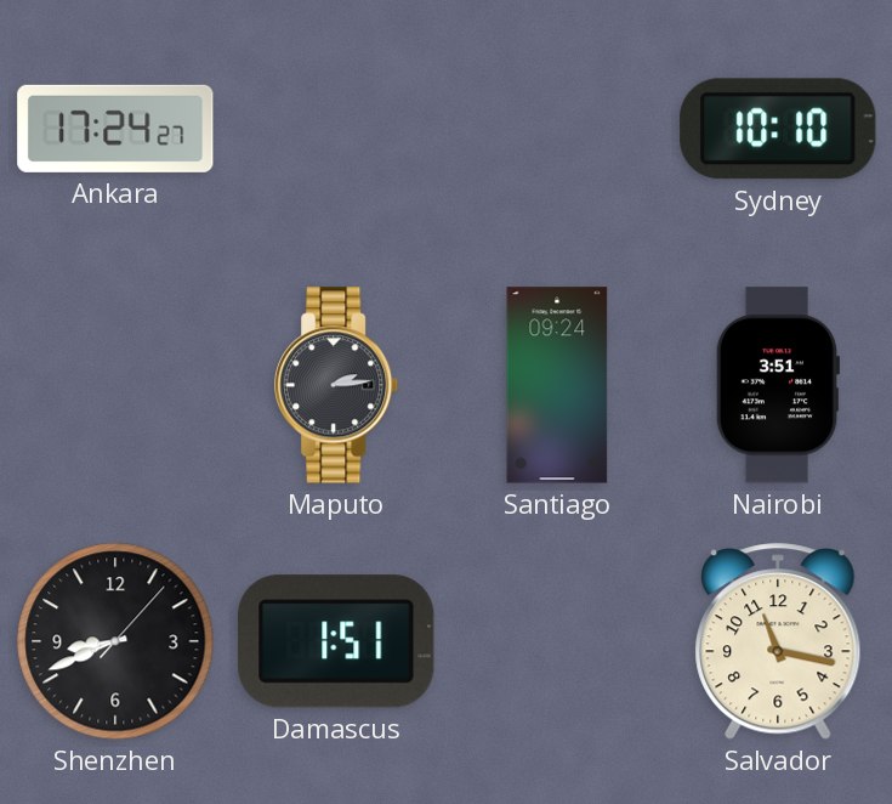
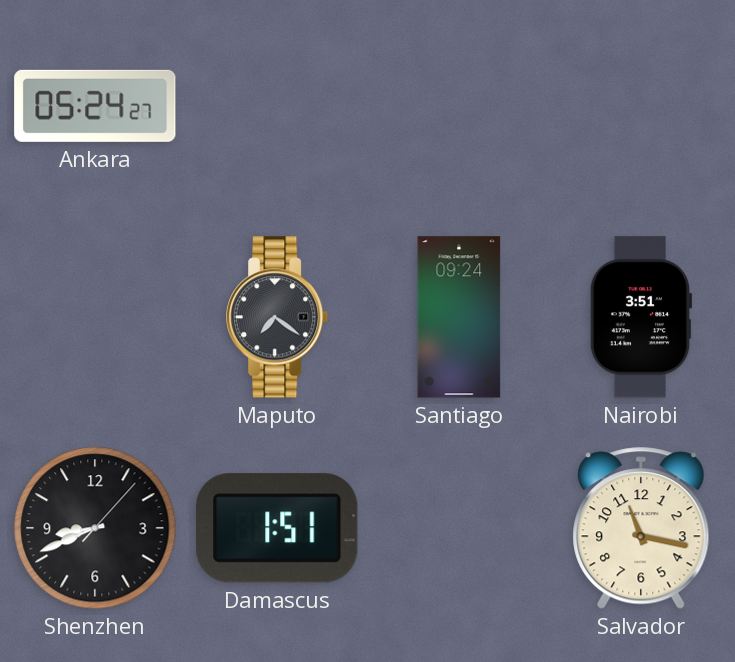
Ankara: 17:24 -> 05:24
Sydney: 10:10 -> none
Maputo: 2:14 -> 7:21
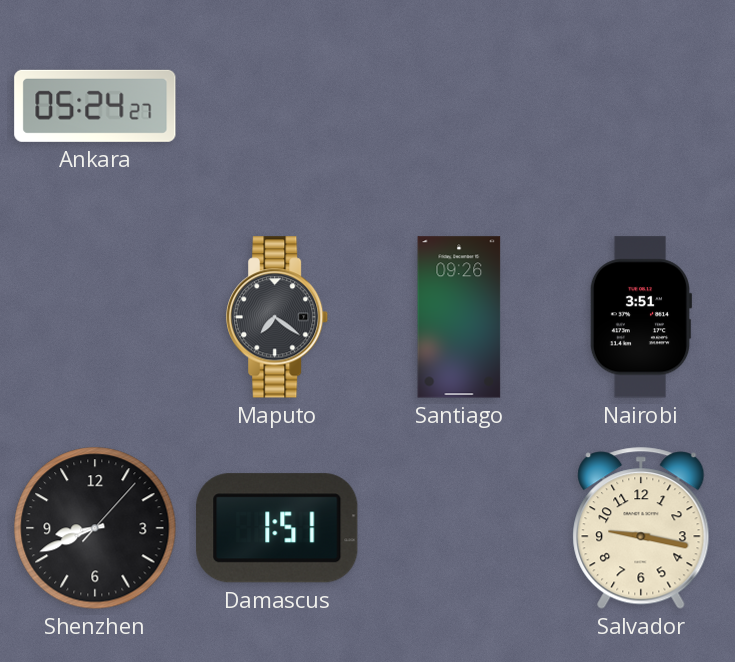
Santiago: 09:24 -> 09:26
Salvador: 11:17 -> 9:17
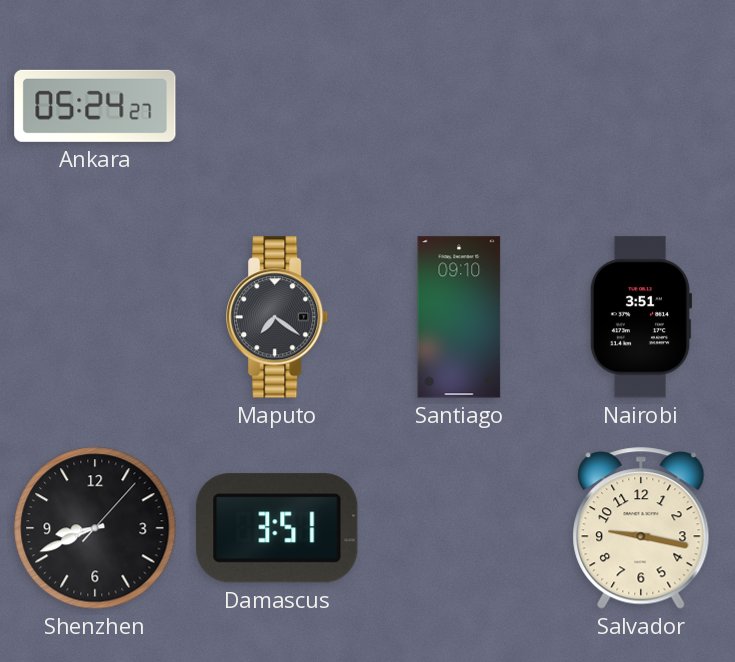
Santiago: 09:26 -> 09:10
Damascus: 1:51 -> 3:51
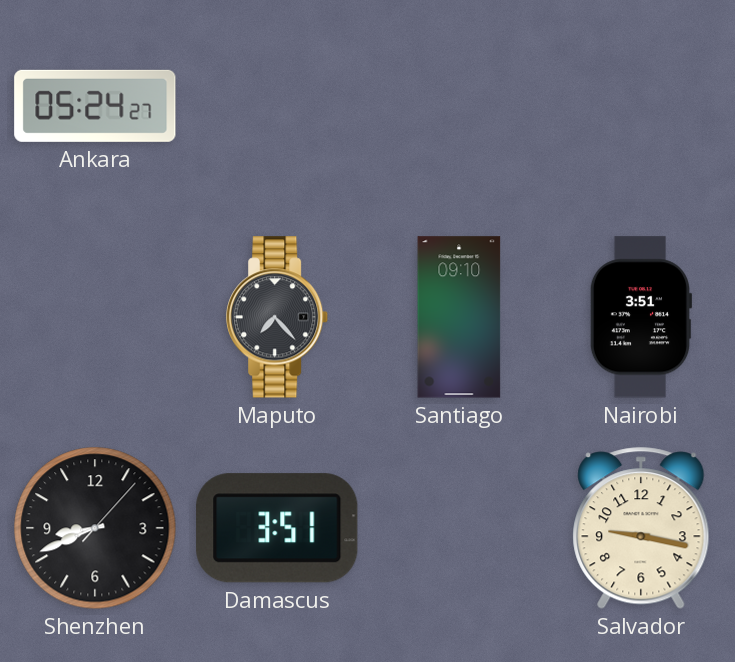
Maputo: 7:21 -> 7:23
